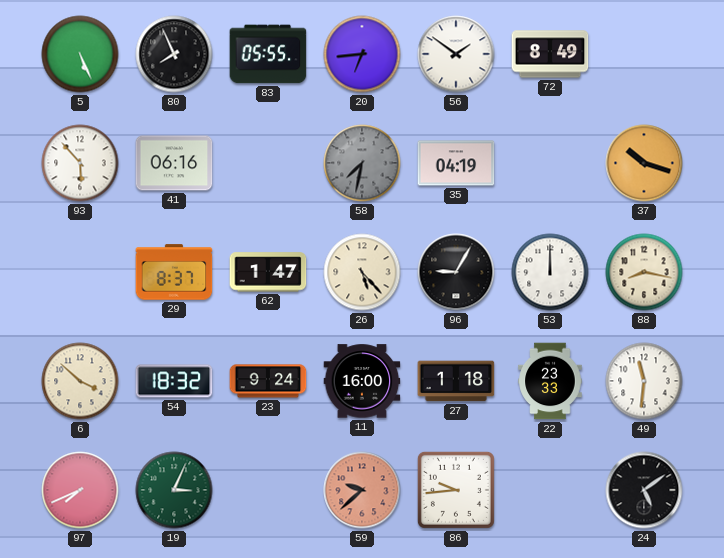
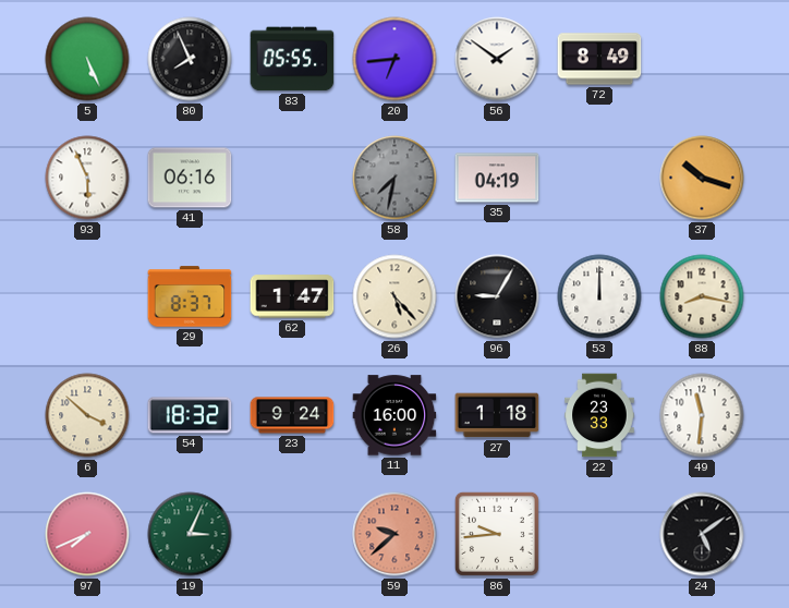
93: 5:53 -> 5:56
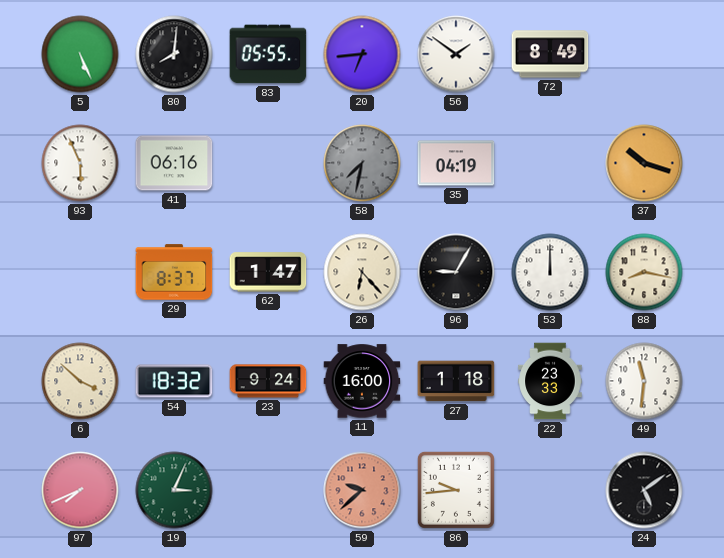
80: 7:56 -> 8:01
26: 5:23 -> 6:23
